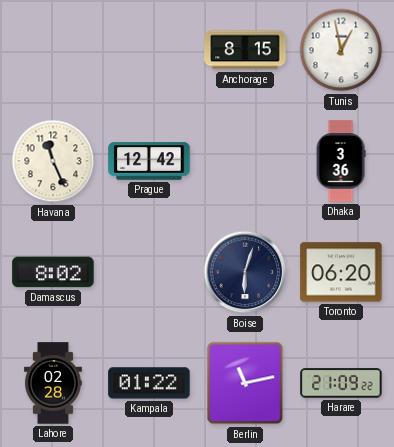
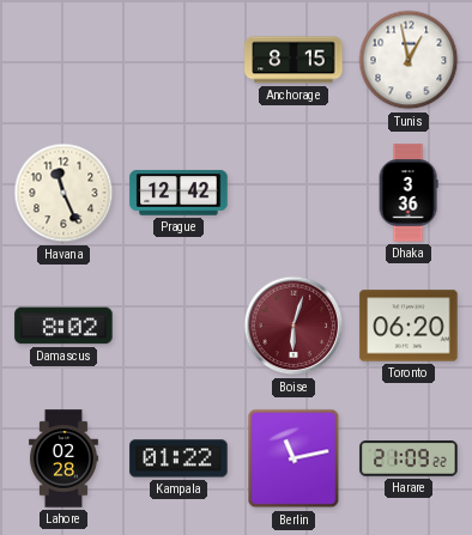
Boise dial: navy -> burgundy
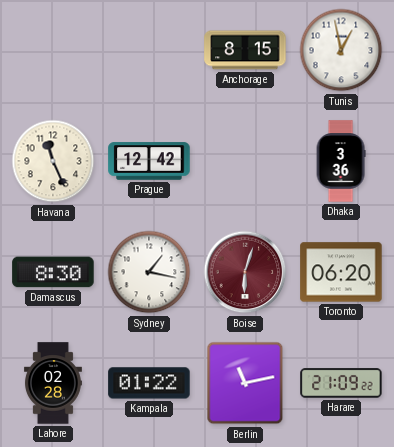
Damascus: 8:02 -> 8:30
Sydney: none -> 1:17
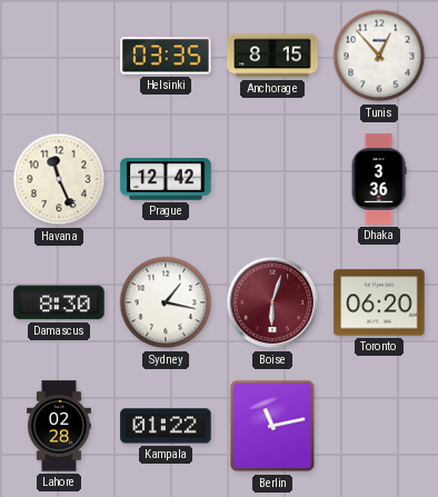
Helsinki: none -> 03:35
Tunis: 12:58 -> 12:53
Harare: 21:09 -> none
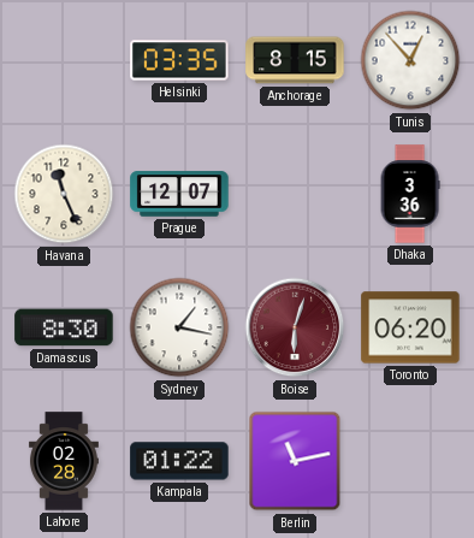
Prague: 12:42 -> 12:07
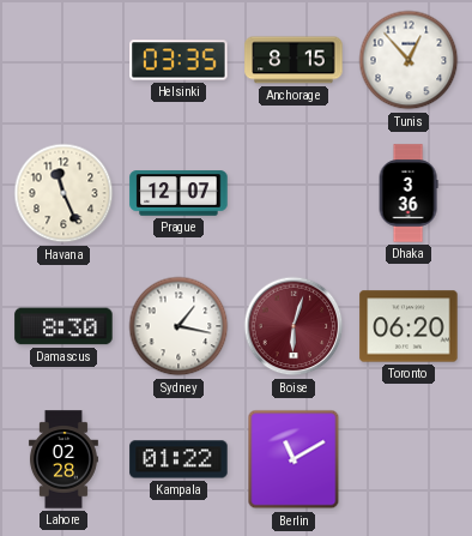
Berlin: 11:13 -> 11:10
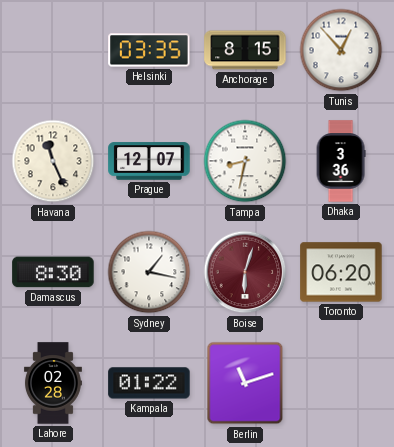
Tampa: none -> 8:32
Berlin: 11:10 -> 11:12
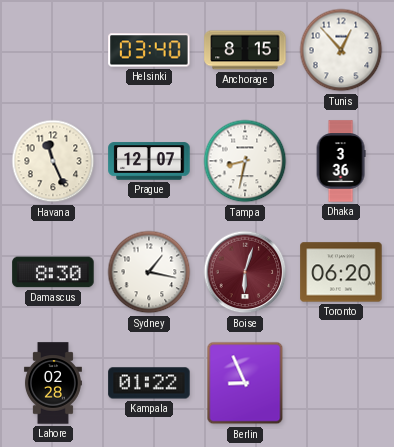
Helsinki: 03:35 -> 03:40
Berlin: 11:12 -> 8:56
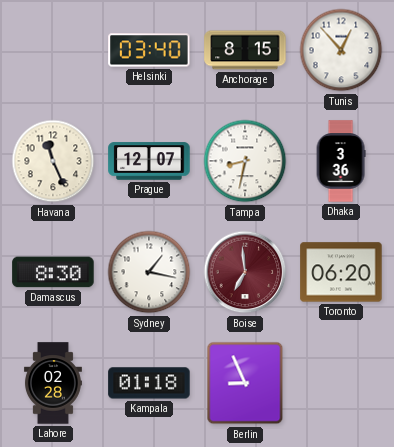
Boise: 6:03 -> 6:59
Kampala: 01:22 -> 01:18
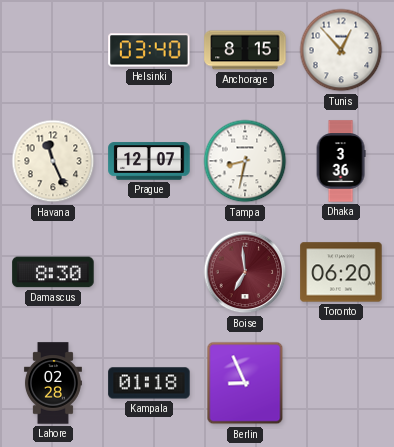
Sydney: 1:17 -> none
